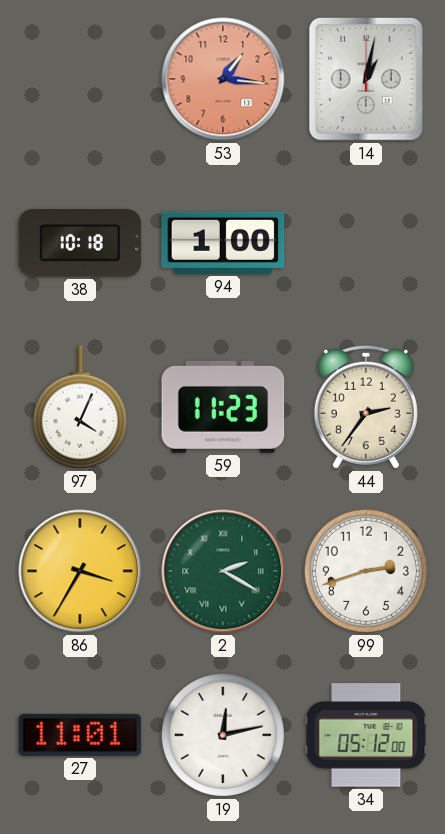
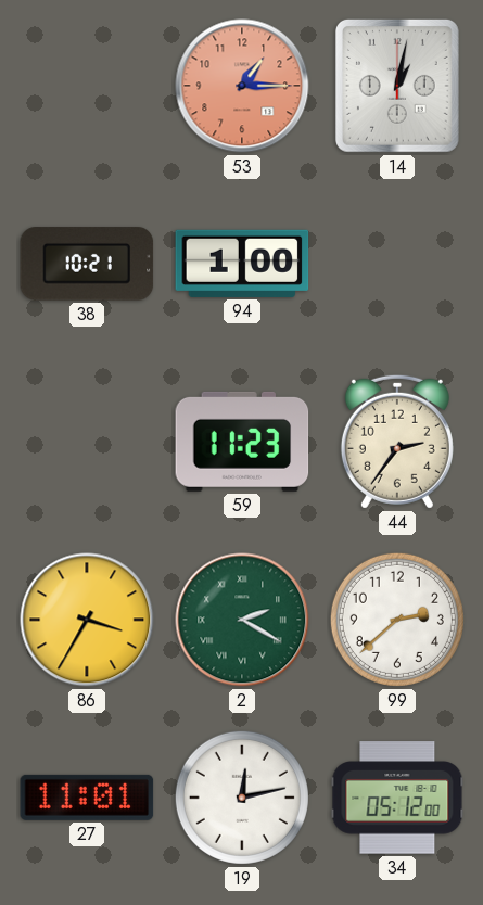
53: 1:16 -> 1:15
38: 10:18 -> 10:21
97: 4:04 -> none
99: 2:42 -> 2:38
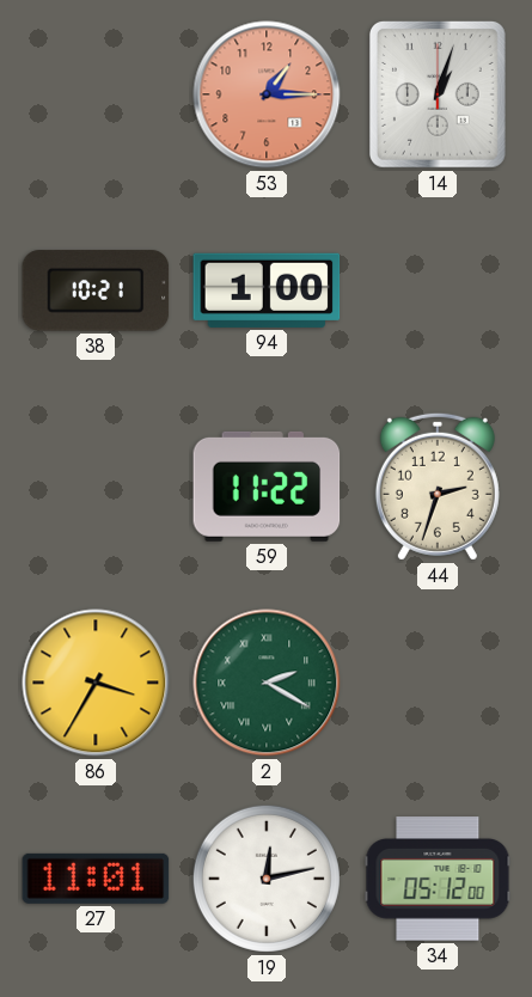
14: 1:02 -> 1:03
59: 11:23 -> 11:22
44: 2:36 -> 2:33
99: 2:38 -> none
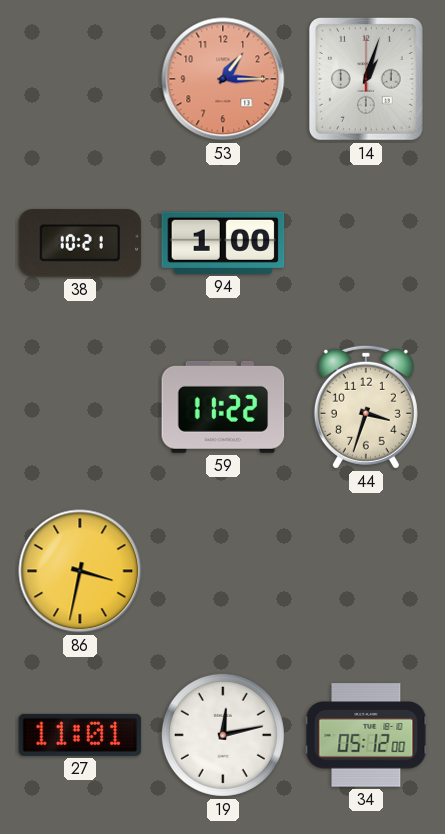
44: 2:33 -> 3:33
86: 3:35 -> 3:32
2: 2:20 -> none
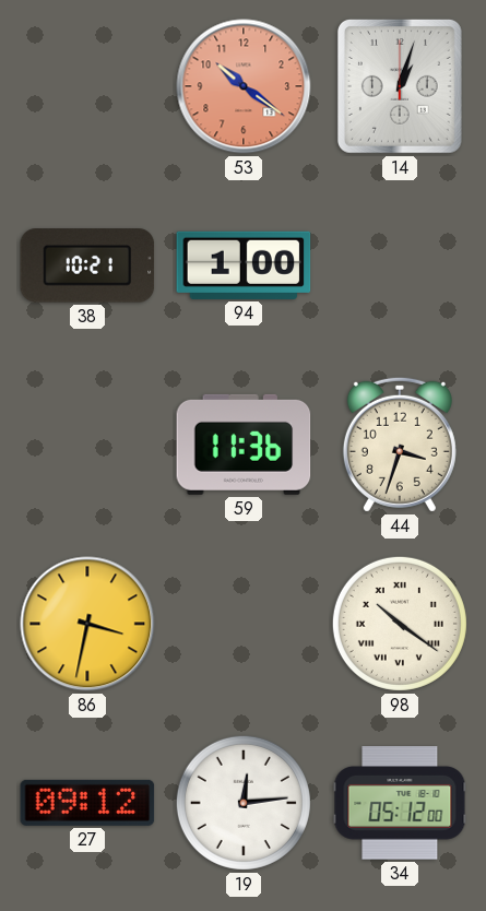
53: 1:15 -> 10:21
59: 11:22 -> 11:36
98: none -> 10:21
27: 11:01 -> 09:12
19: 12:13 -> 12:14
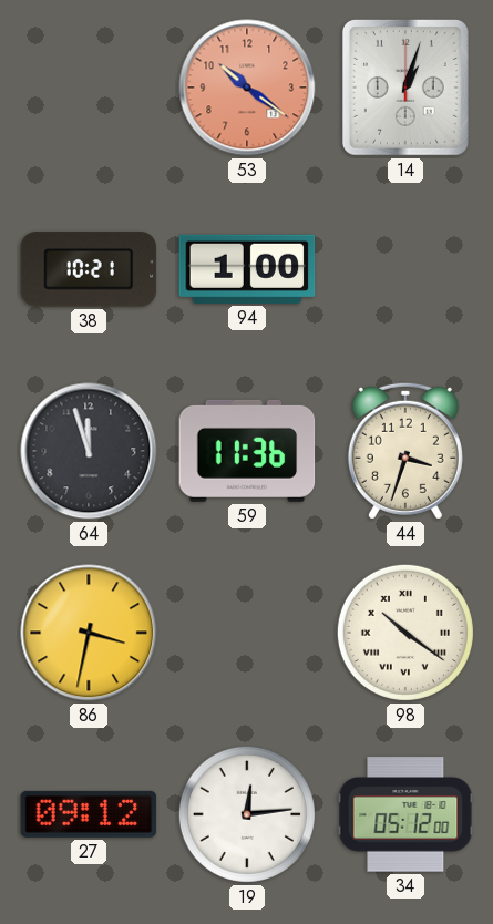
64: none -> 11:57
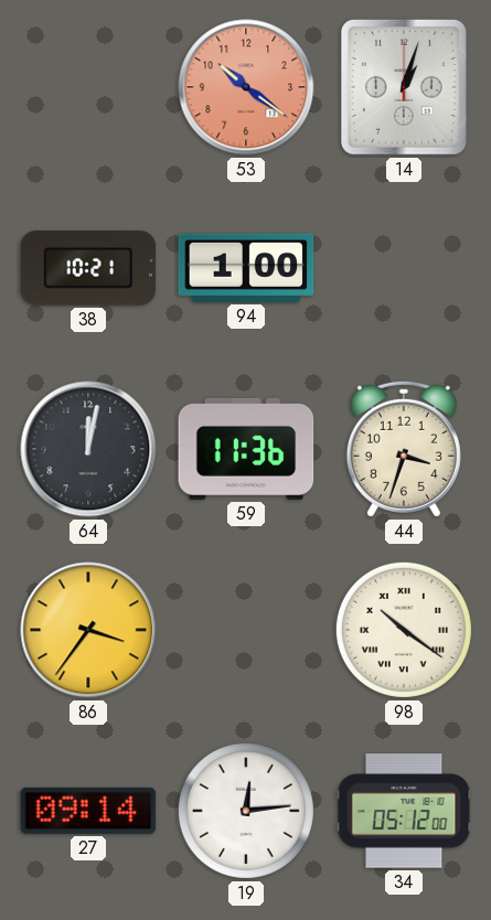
64: 11:57 -> 12:02
86: 3:32 -> 3:36
27: 09:12 -> 09:14
